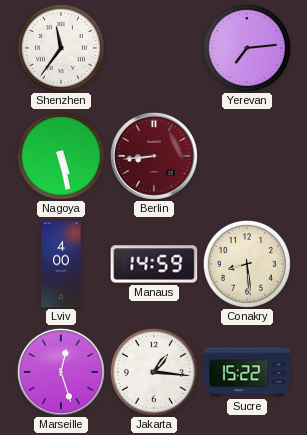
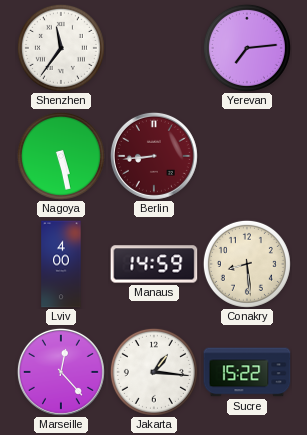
Marseille: 12:27 -> 12:23
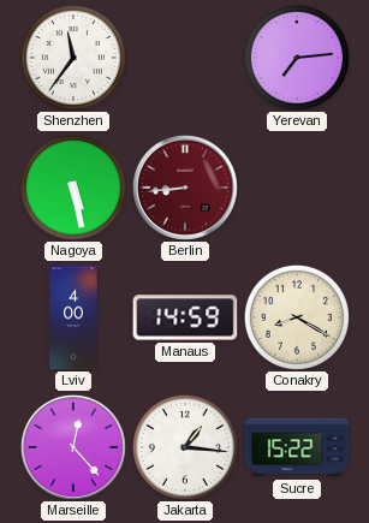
Conakry: 8:29 -> 8:20
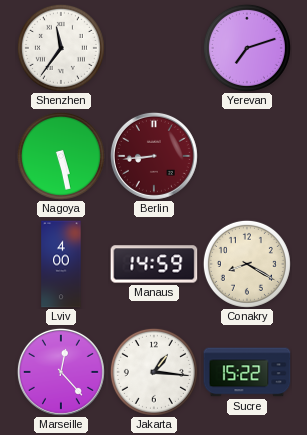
Yerevan: 7:14 -> 7:12
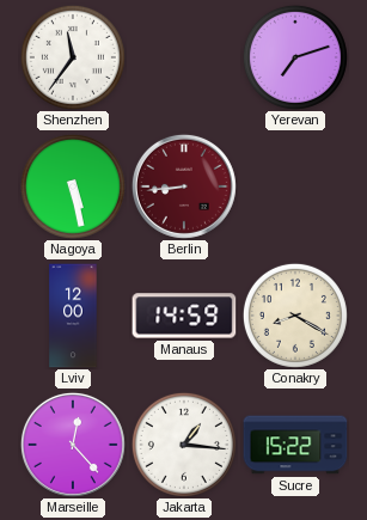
Lviv: 4:00 -> 12:00
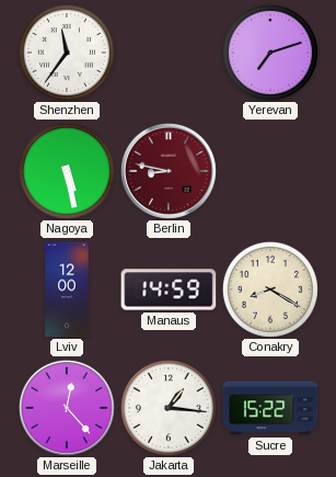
Berlin: 8:44 -> 8:47
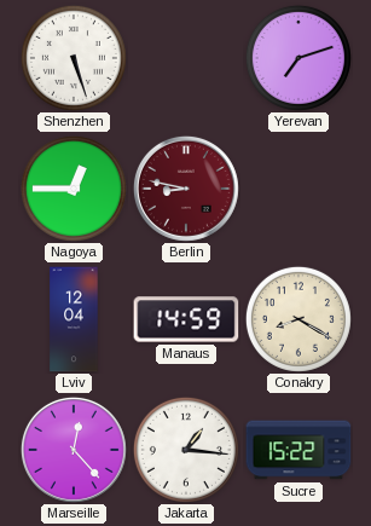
Shenzhen: 11:36 -> 5:27
Nagoya: 5:28 -> 12:45
Lviv: 12:00 -> 12:04
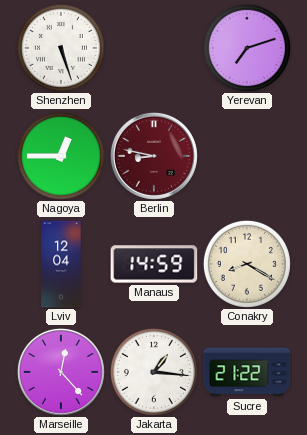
Sucre: 15:22 -> 21:22
